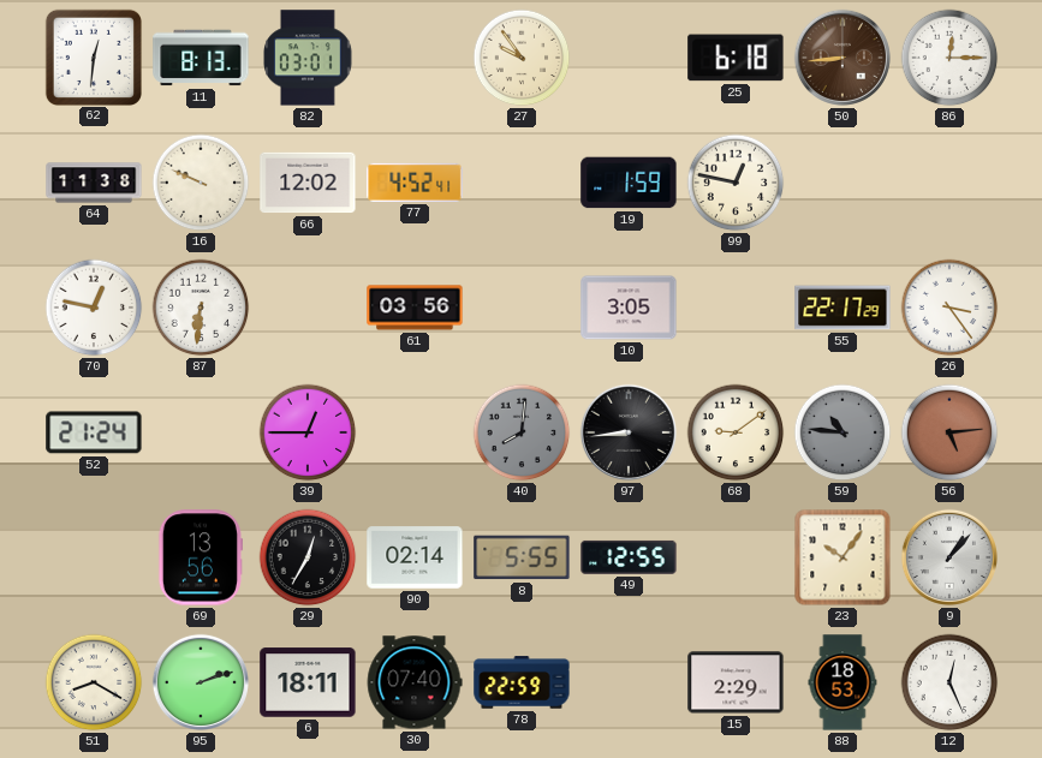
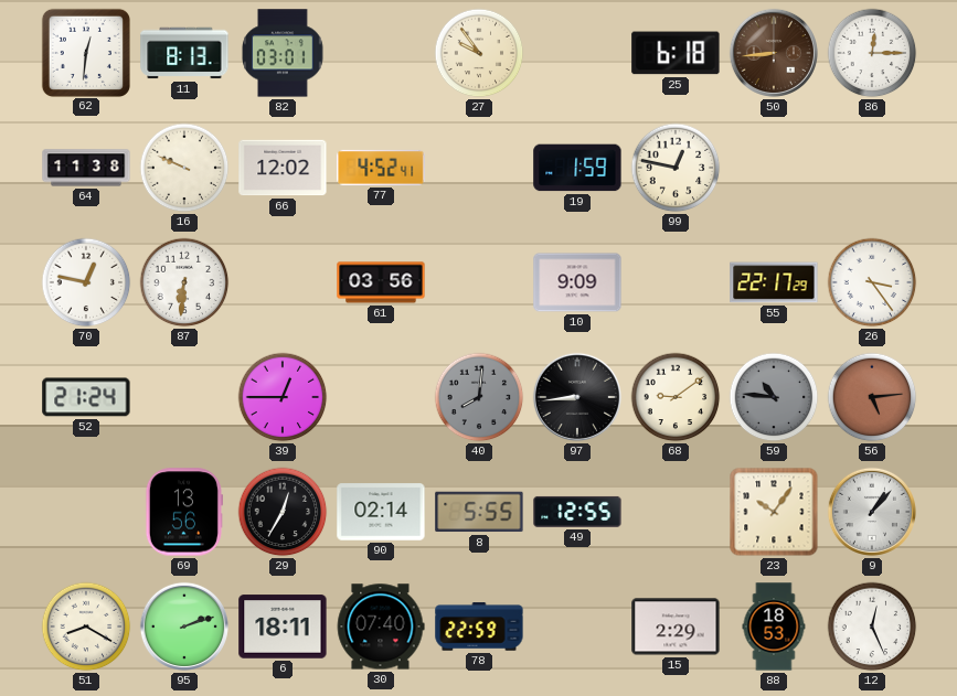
10: 3:05 -> 9:09
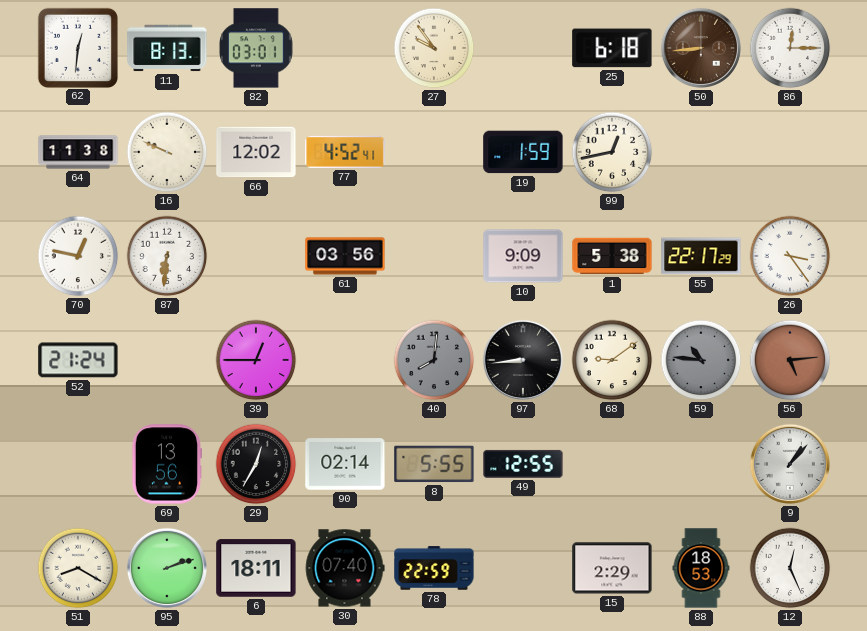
99: 12:47 -> 12:43
1: none -> 5:38
23: 10:06 -> none
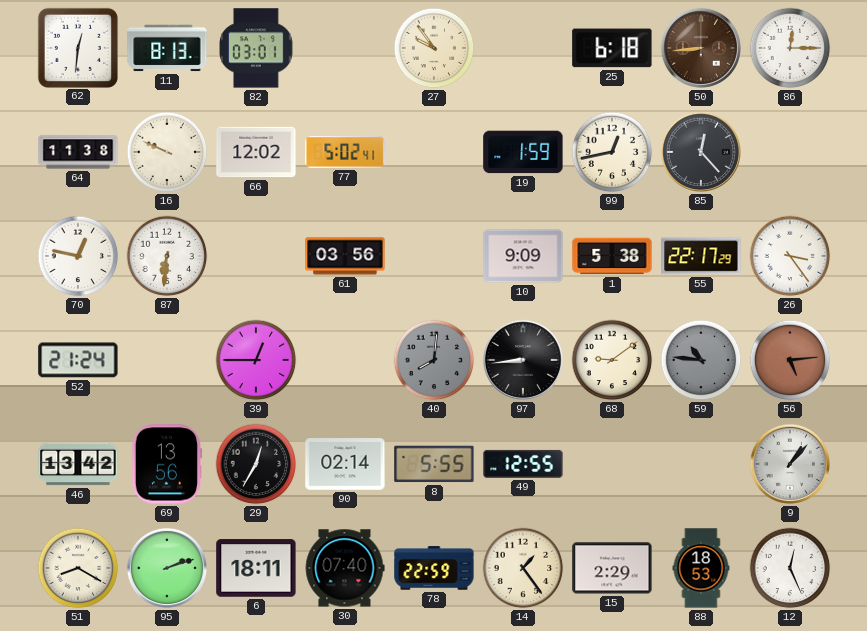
77: 4:52 -> 5:02
85: none -> 12:23
46: none -> 13:42
14: none -> 1:24
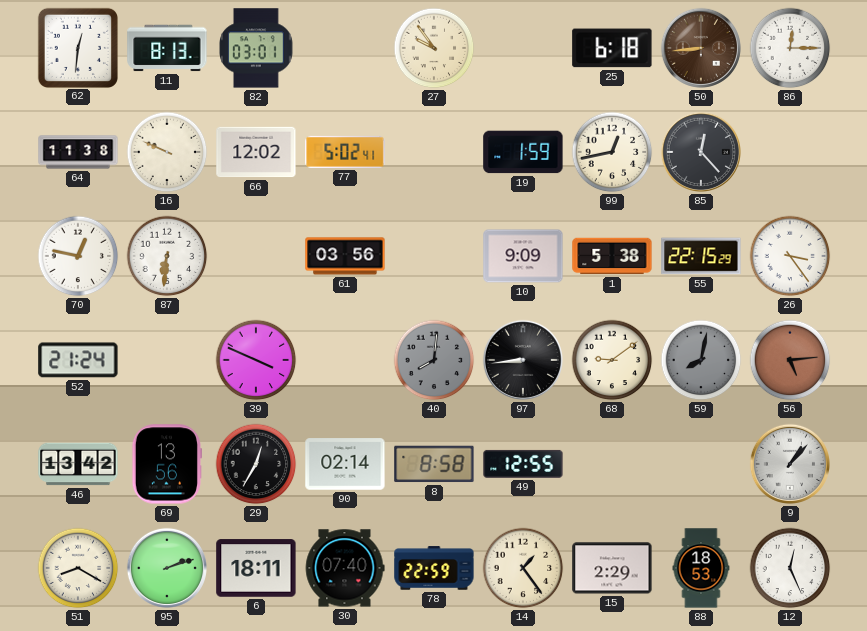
55: 22:17 -> 22:15
39: 12:45 -> 3:49
59: 10:46 -> 8:02
8: 5:55 -> 8:58
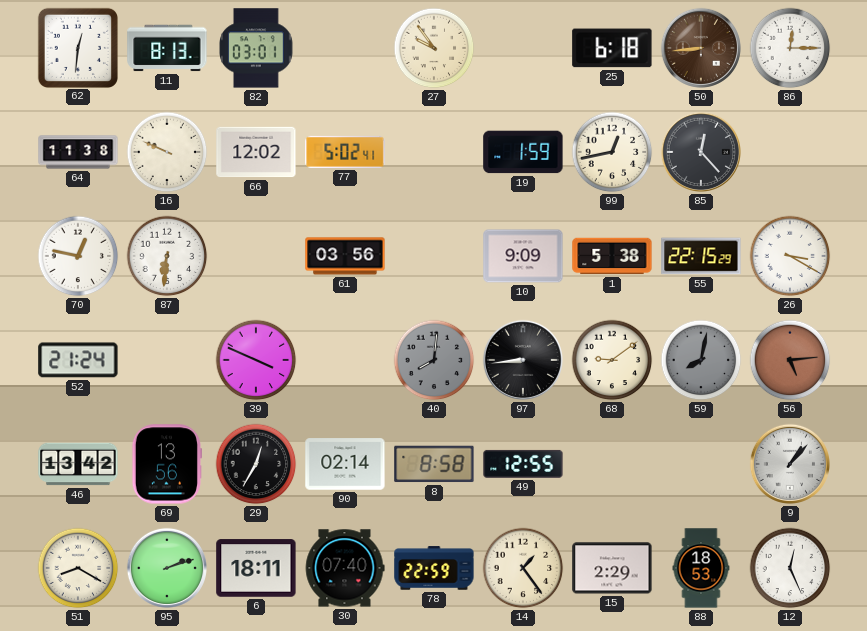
26: 3:24 -> 3:20
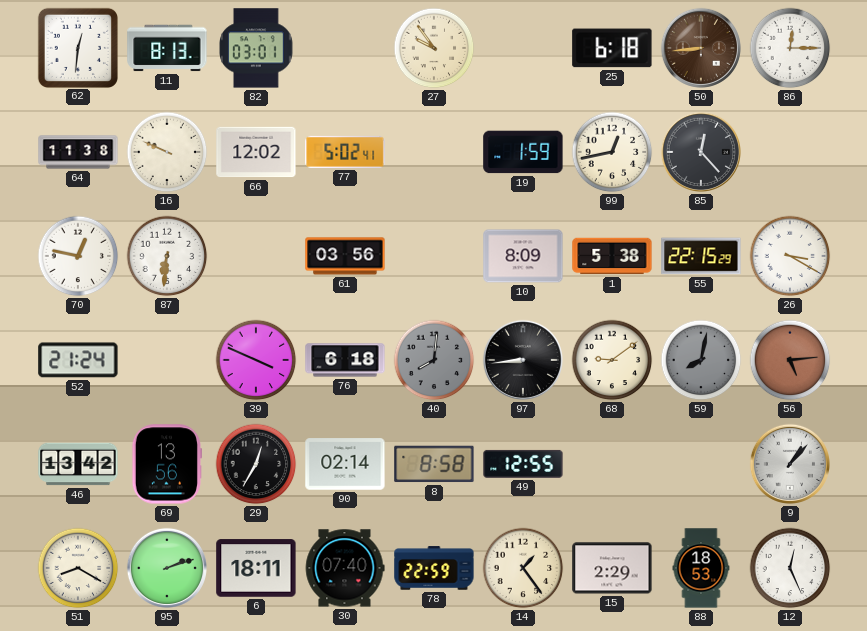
10: 9:09 -> 8:09
76: none -> 6:18
